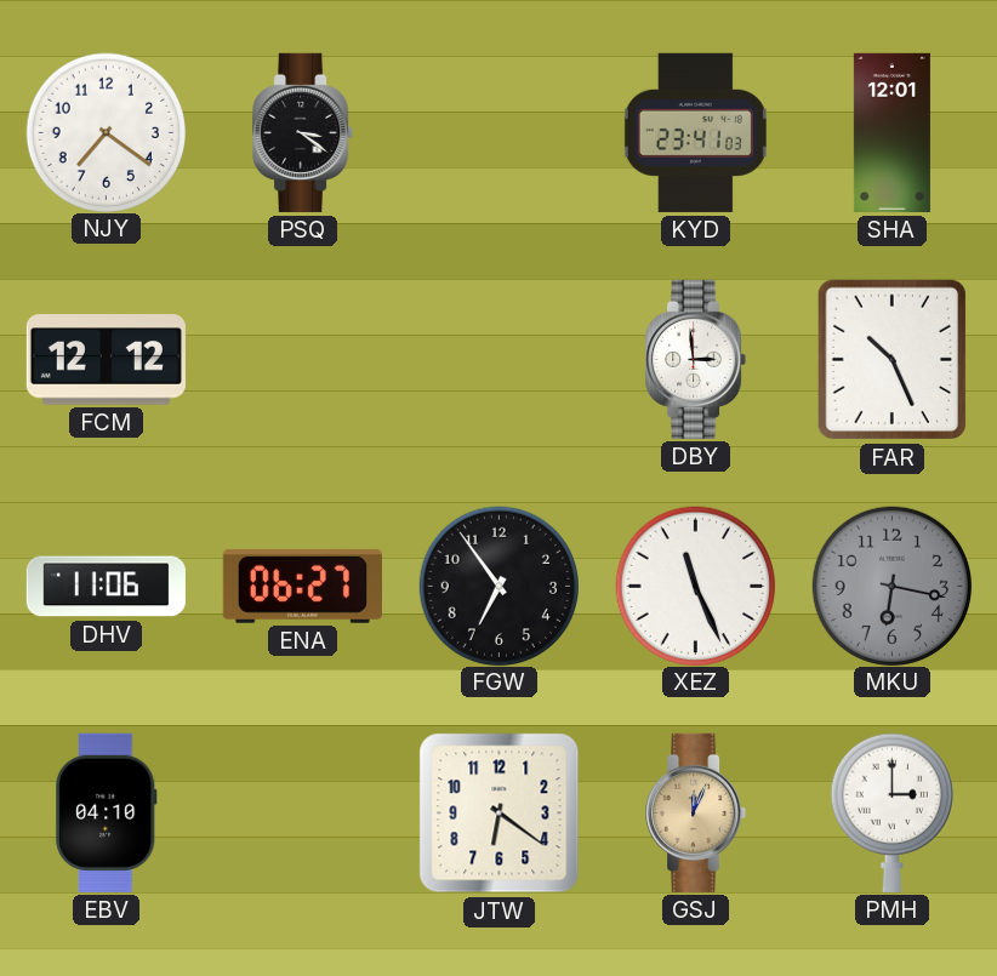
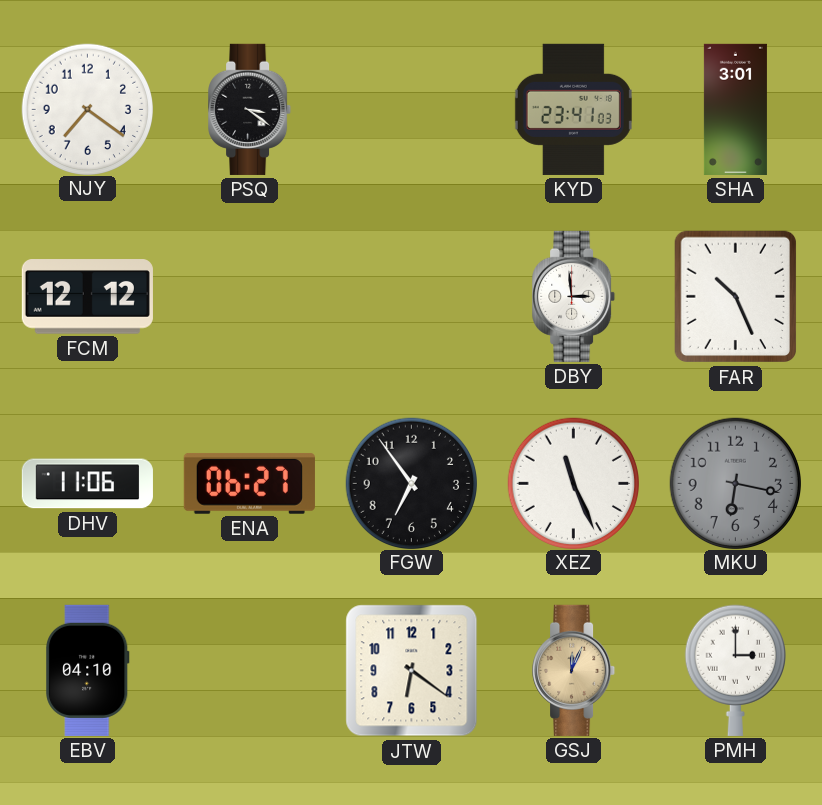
SHA: 12:01 -> 3:01
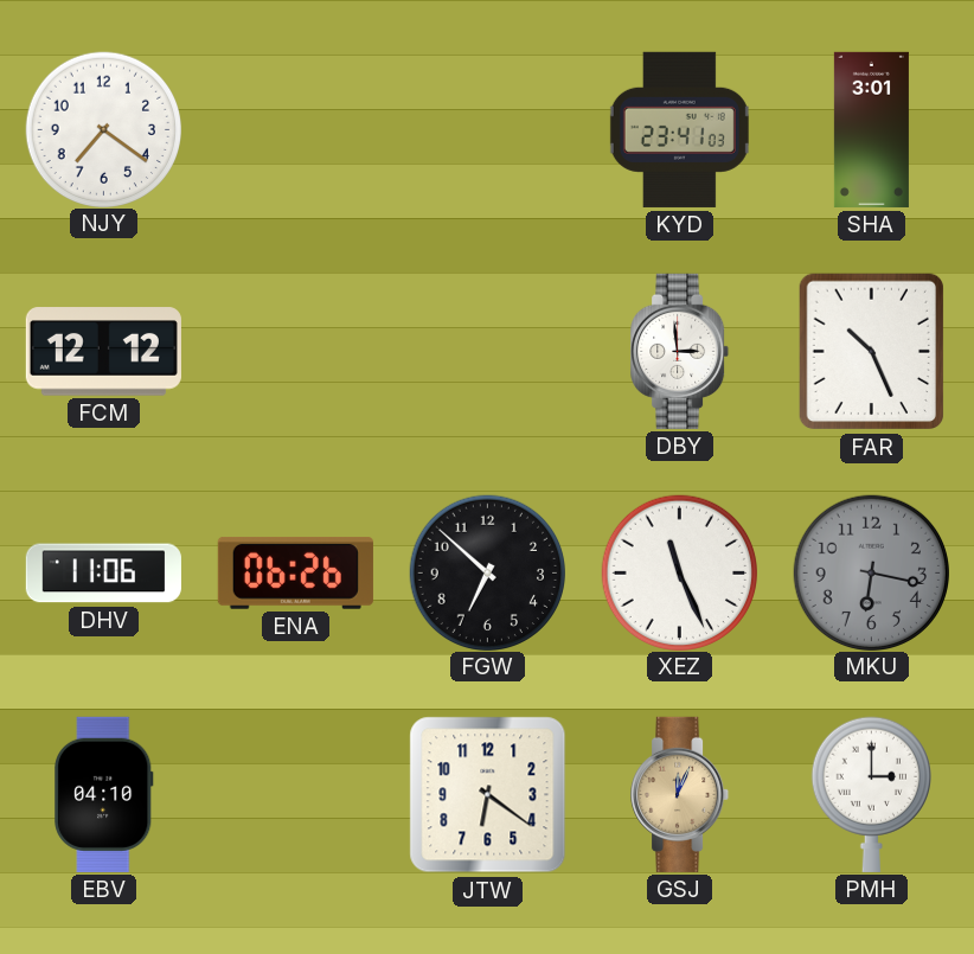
PSQ: 3:21 -> none
ENA: 06:27 -> 06:26
FGW: 6:54 -> 6:52
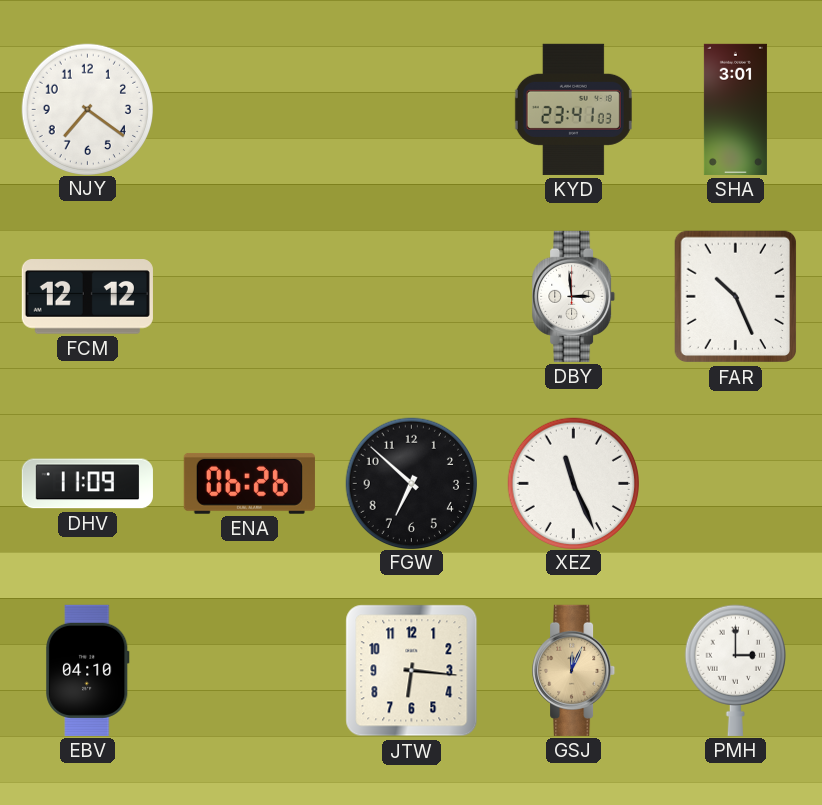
DHV: 11:06 -> 11:09
MKU: 6:17 -> none
JTW: 6:21 -> 6:16
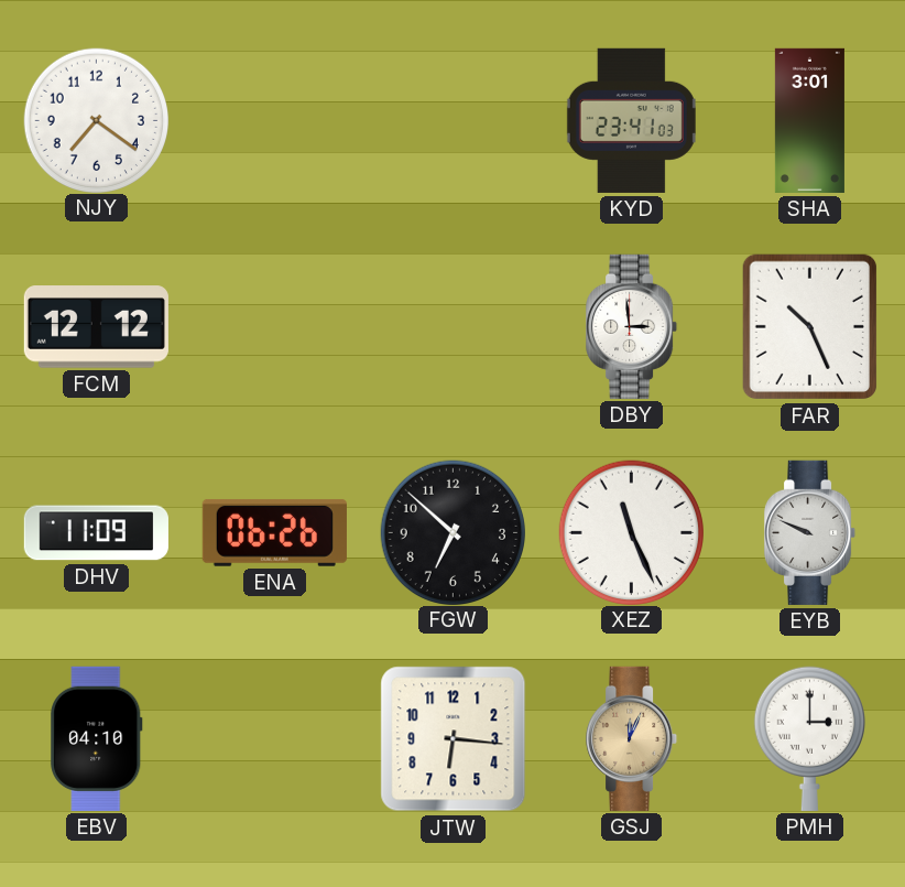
EYB: none -> 9:49
